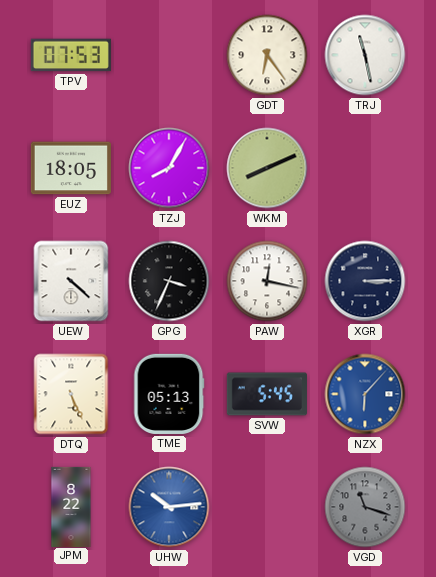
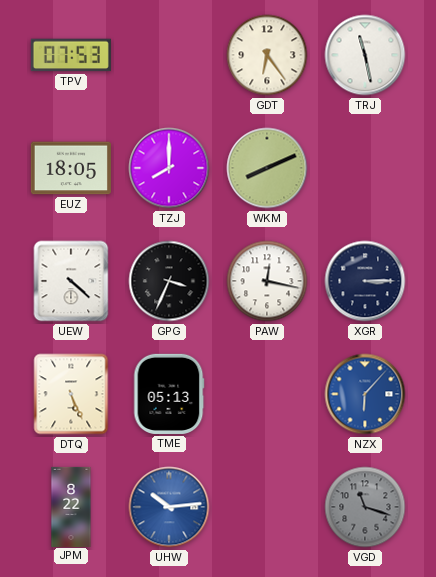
TZJ: 8:05 -> 8:00
SVW: 5:45 -> none
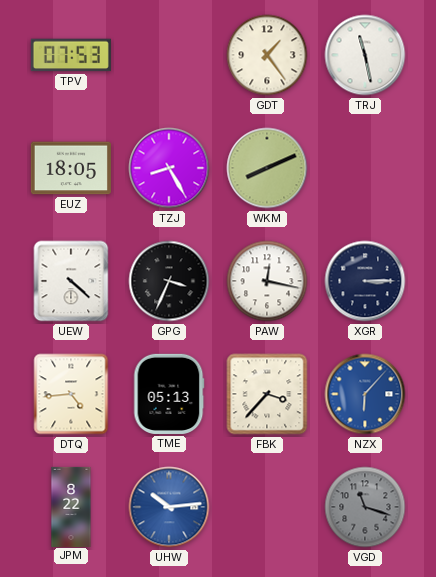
GDT: 6:24 -> 1:24
TZJ: 8:00 -> 8:25
DTQ: 5:26 -> 4:44
FBK: none -> 3:37
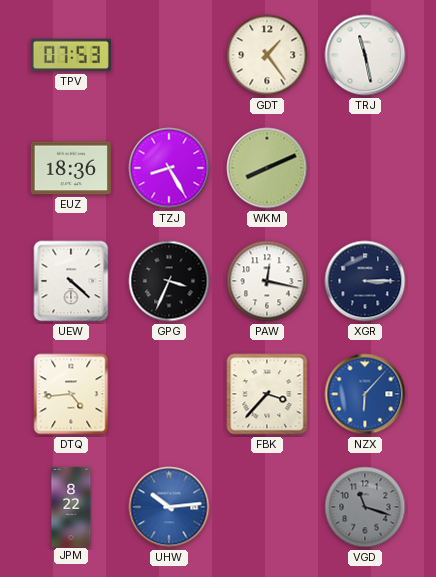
EUZ: 18:05 -> 18:36
TME: 05:13 -> none
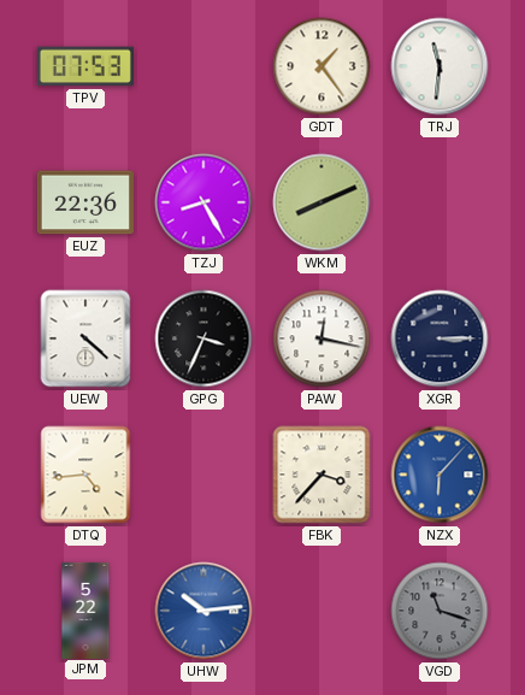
TRJ: 11:28 -> 11:31
EUZ: 18:36 -> 22:36
JPM: 8:22 -> 5:22
